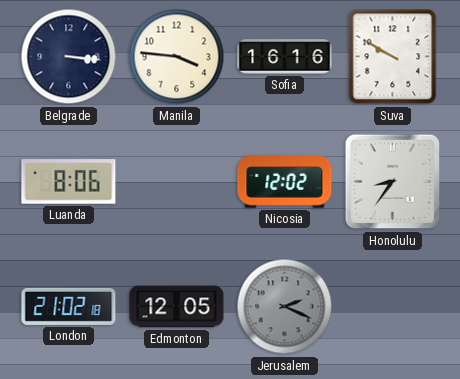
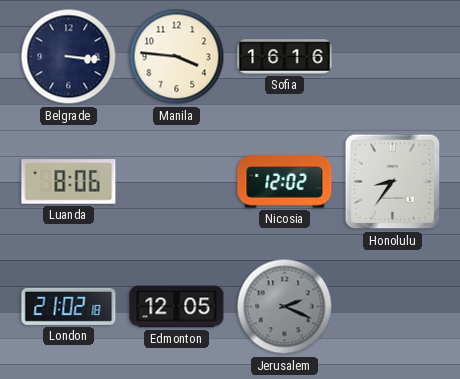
Suva: 9:50 -> none
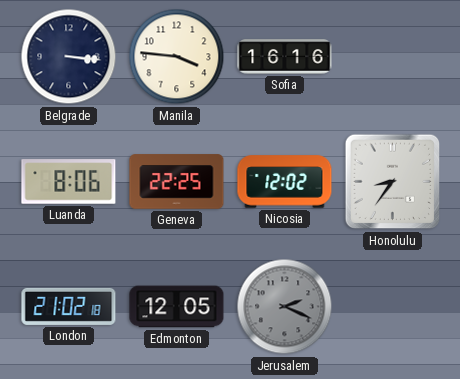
Geneva: none -> 22:25
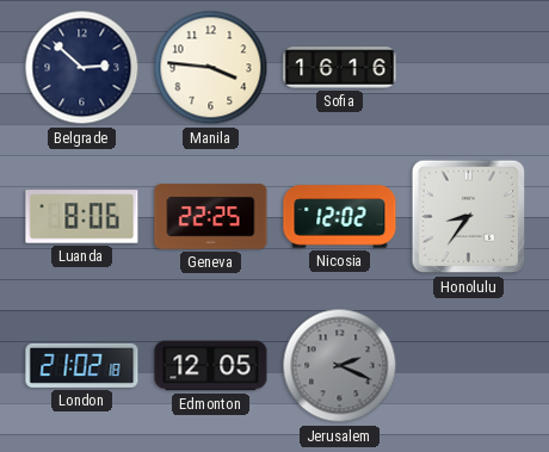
Belgrade: 3:16 -> 2:52
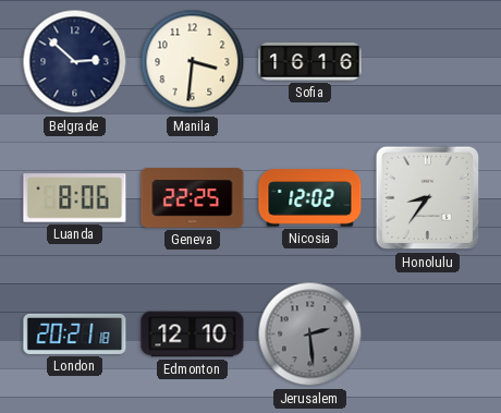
Manila: 3:46 -> 3:31
London: 21:02 -> 20:21
Edmonton: 12:05 -> 12:10
Jerusalem: 2:19 -> 2:29
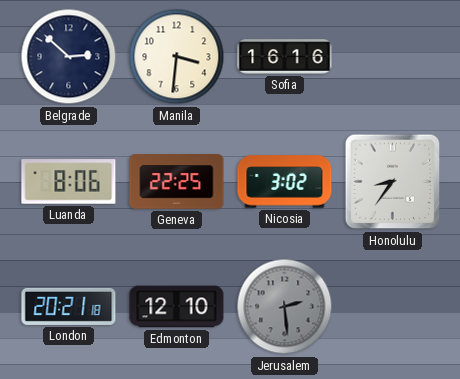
Nicosia: 12:02 -> 3:02
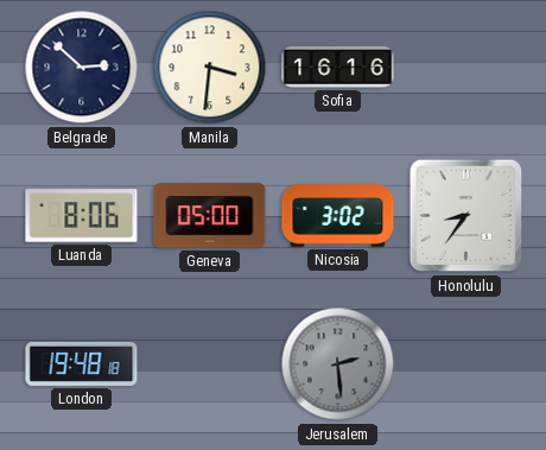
Geneva: 22:25 -> 05:00
London: 20:21 -> 19:48
Edmonton: 12:10 -> none
